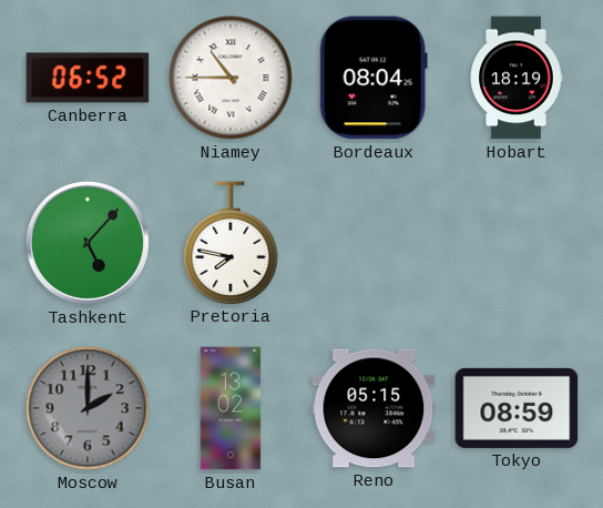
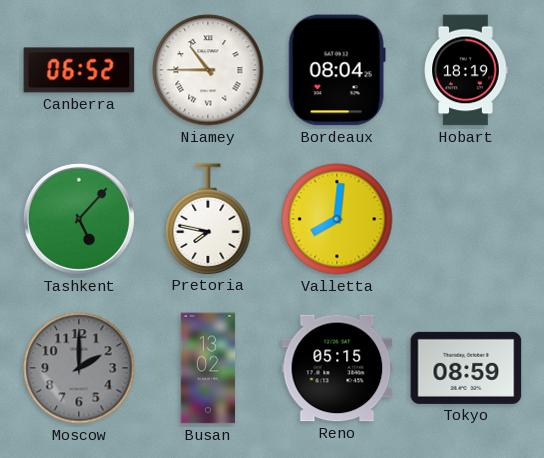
Valletta: none -> 8:01
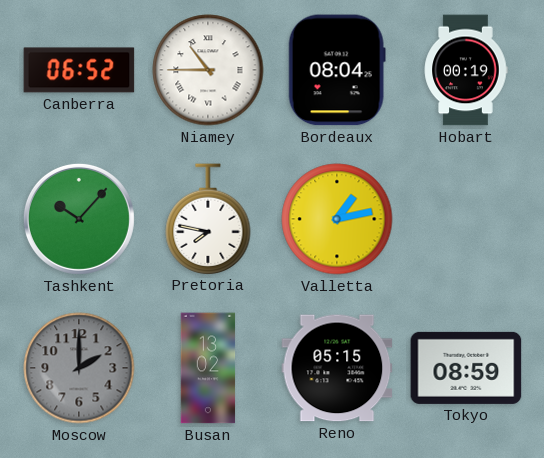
Hobart: 18:19 -> 00:19
Tashkent: 5:07 -> 10:07
Valletta: 8:01 -> 1:13
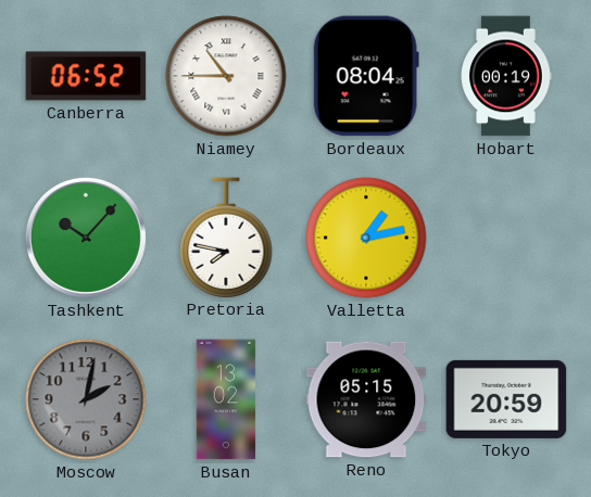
Moscow: 2:00 -> 2:02
Tokyo: 08:59 -> 20:59
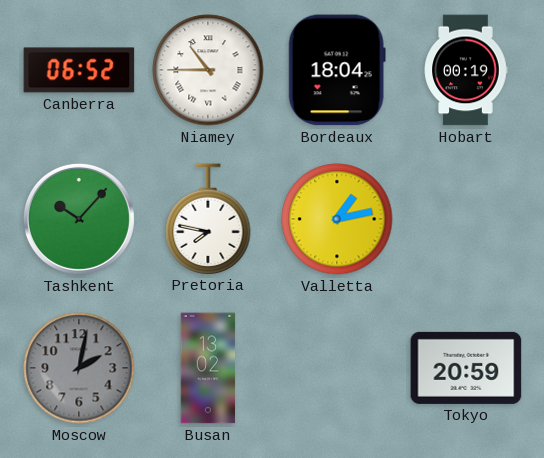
Bordeaux: 08:04 -> 18:04
Reno: 05:15 -> none
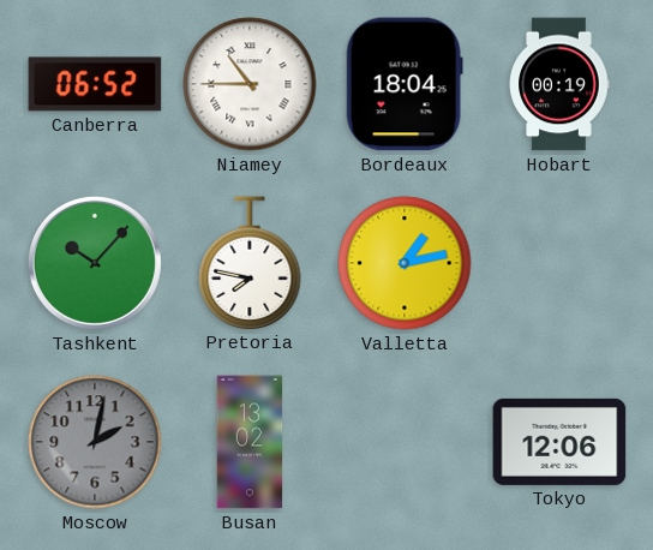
Tokyo: 20:59 -> 12:06
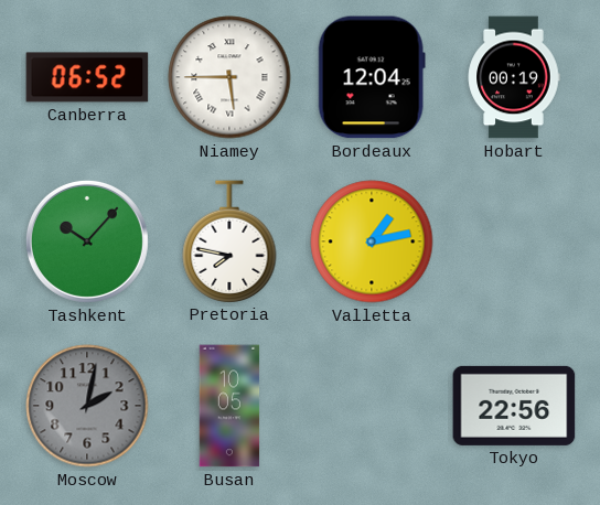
Niamey: 10:45 -> 5:45
Bordeaux: 18:04 -> 12:04
Busan: 13:02 -> 10:05
Tokyo: 12:06 -> 22:56
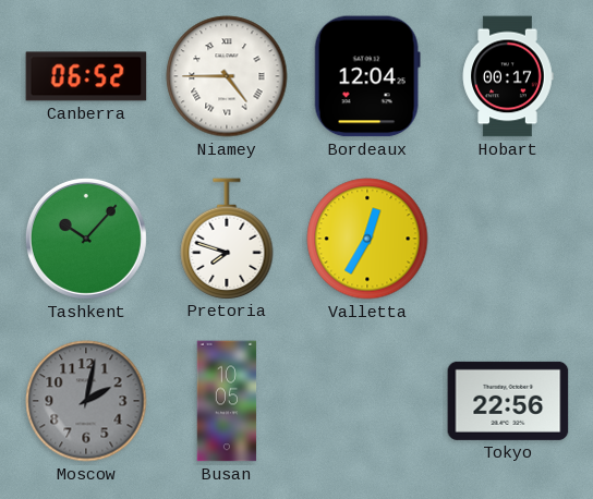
Niamey: 5:45 -> 4:45
Hobart: 00:19 -> 00:17
Pretoria: 7:47 -> 7:48
Valletta: 1:13 -> 12:35
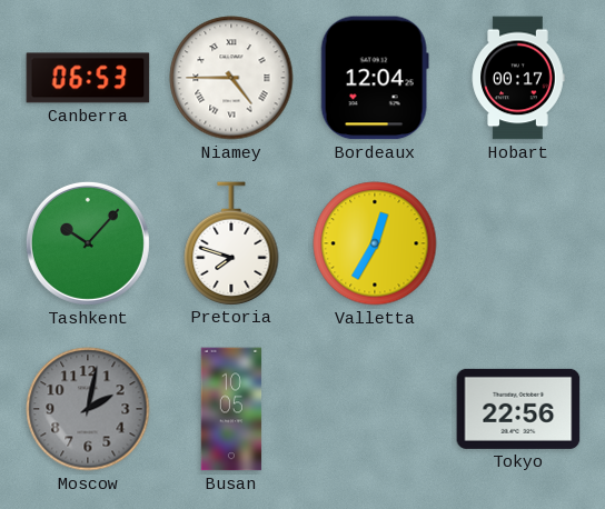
Canberra: 06:52 -> 06:53
